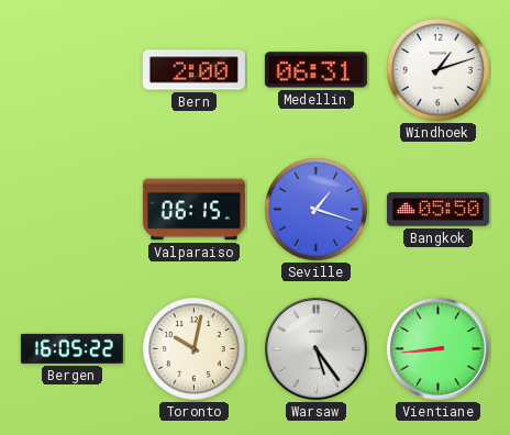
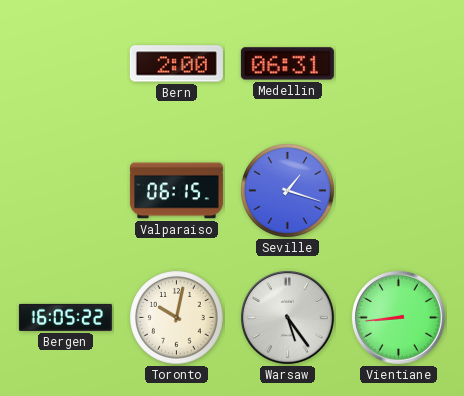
Windhoek: 1:12 -> none
Bangkok: 05:50 -> none
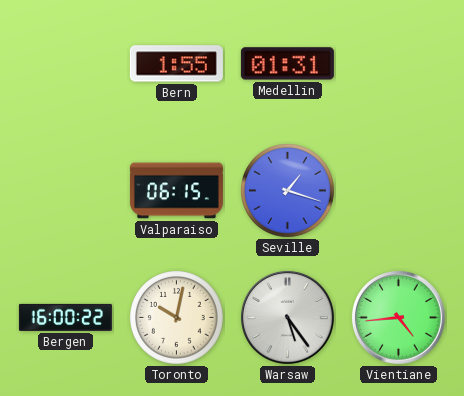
Bern: 2:00 -> 1:55
Medellin: 06:31 -> 01:31
Bergen: 16:05 -> 16:00
Vientiane: 8:44 -> 4:44
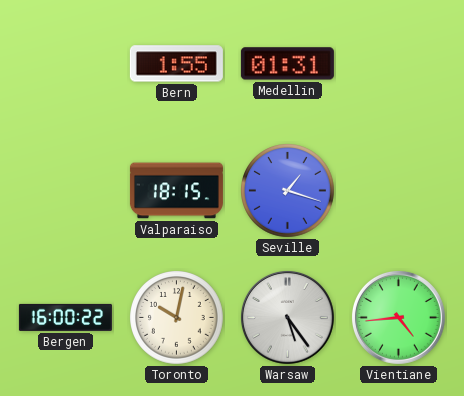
Valparaiso: 06:15 -> 18:15
